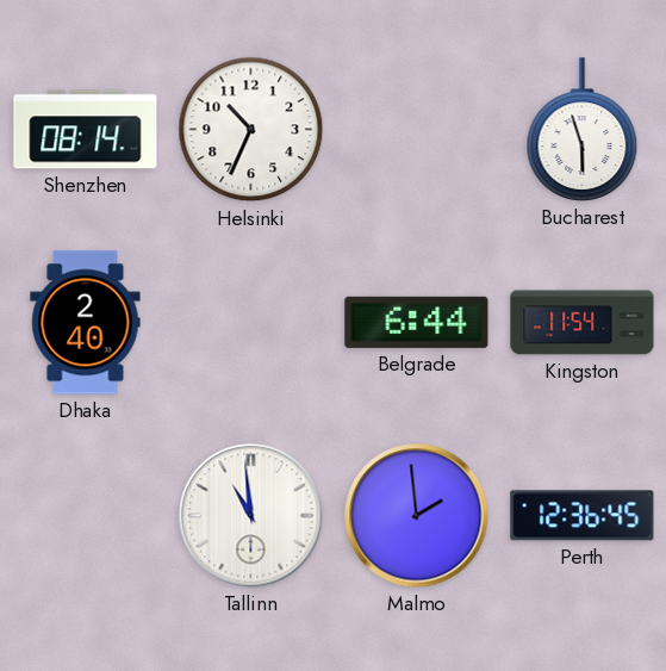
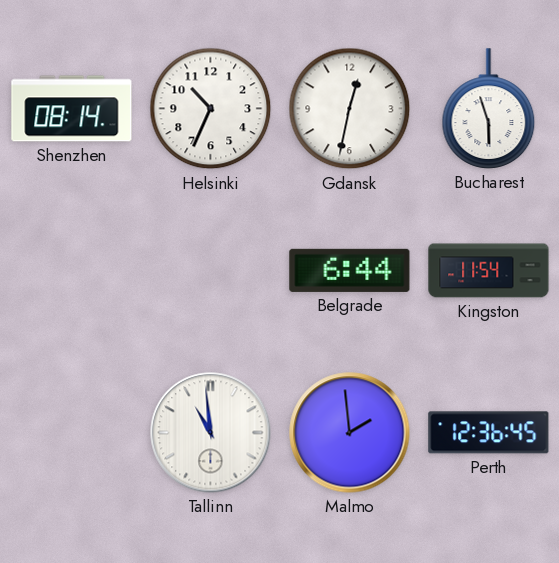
Gdansk: none -> 12:32
Dhaka: 2:40 -> none
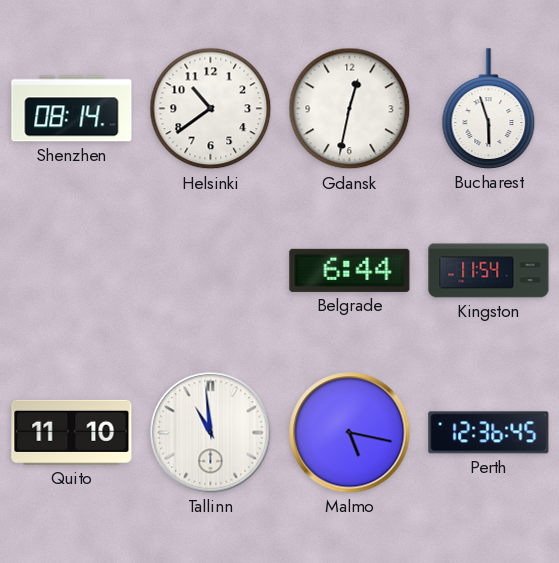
Helsinki: 10:34 -> 10:39
Quito: none -> 11:10
Malmo: 1:59 -> 5:17
